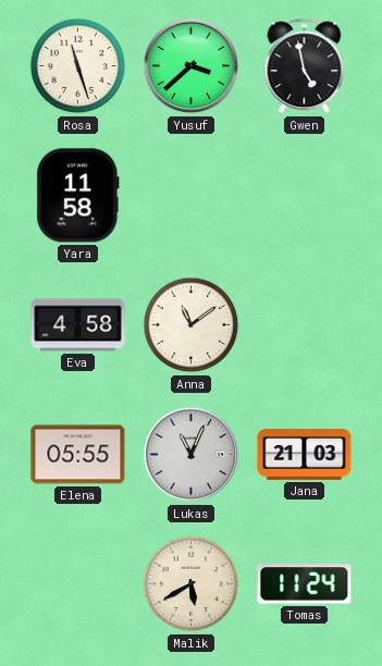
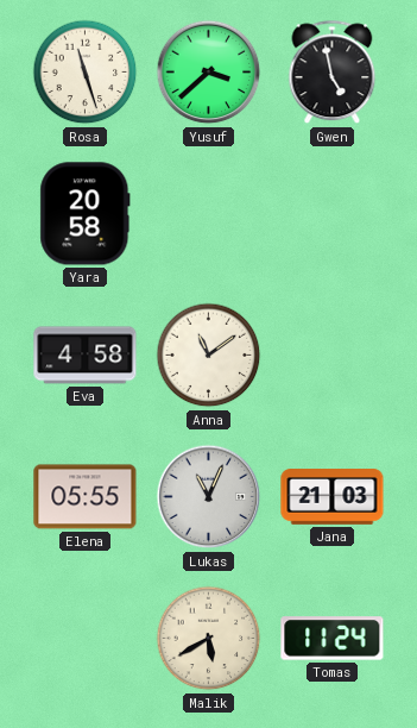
Yara: 11:58 -> 20:58
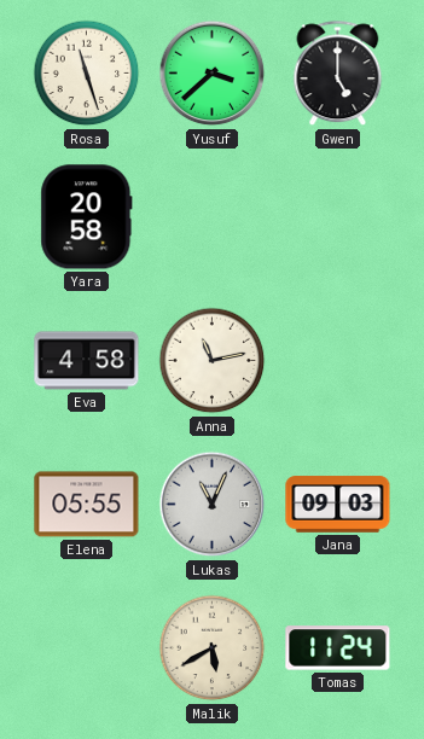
Gwen: 4:58 -> 5:00
Anna: 11:09 -> 11:13
Jana: 21:03 -> 09:03
